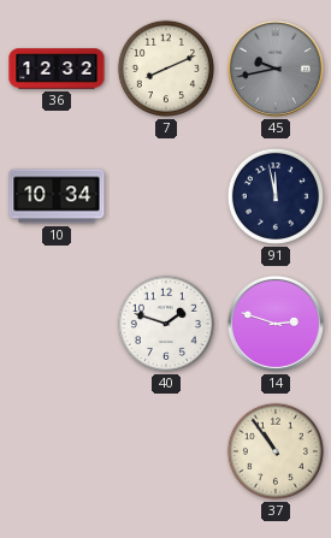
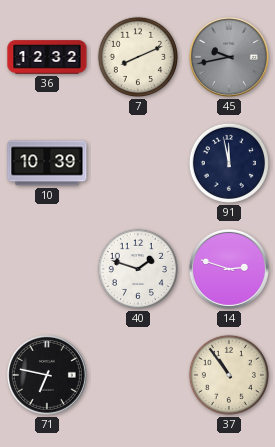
10: 10:34 -> 10:39
71: none -> 6:47
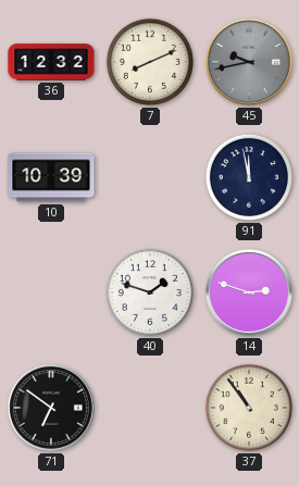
71: 6:47 -> 6:51
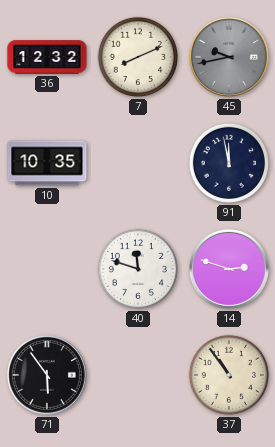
10: 10:39 -> 10:35
40: 1:48 -> 11:48
71: 6:51 -> 5:54
